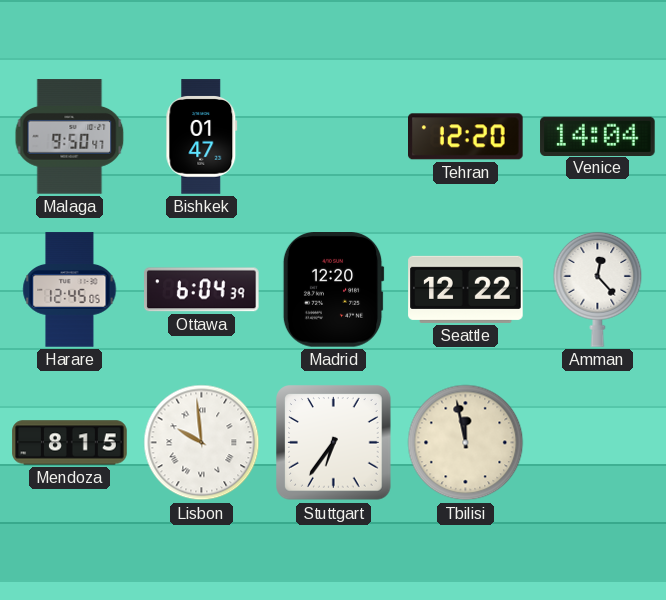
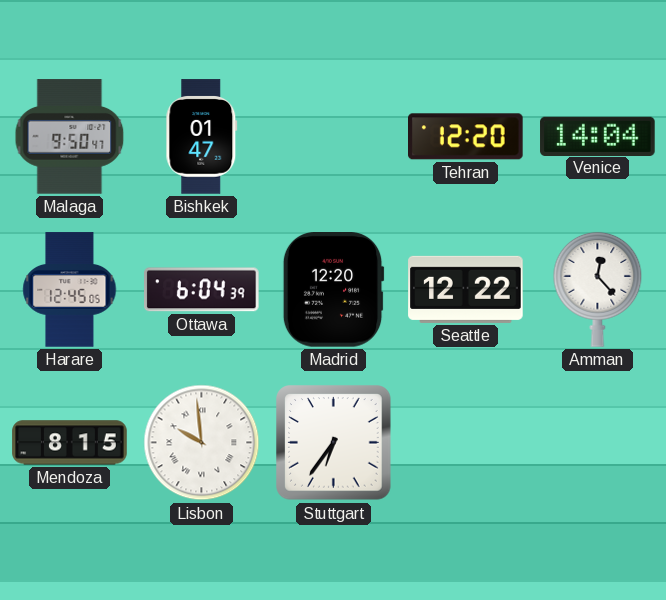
Tbilisi: 11:58 -> none
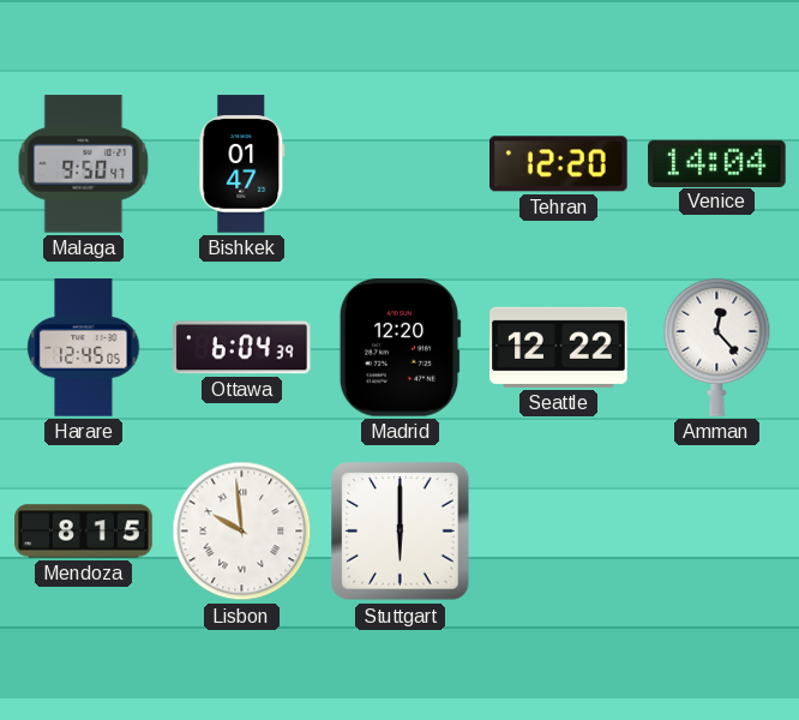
Stuttgart: 6:36 -> 6:00
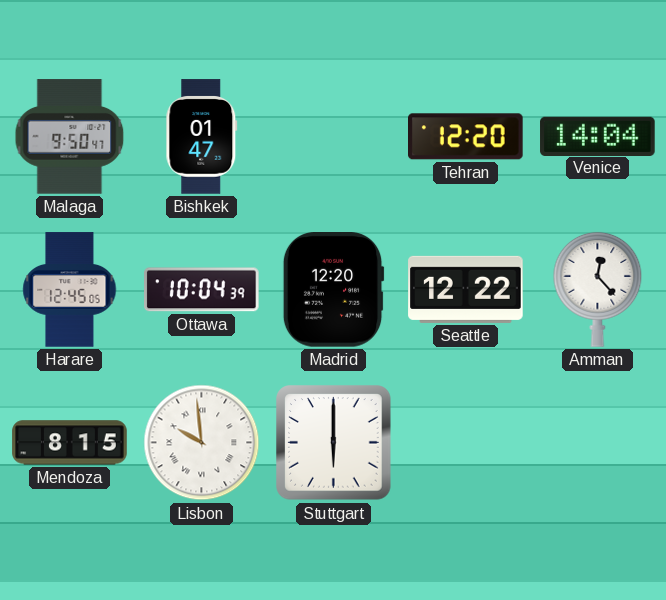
Ottawa: 6:04 -> 10:04
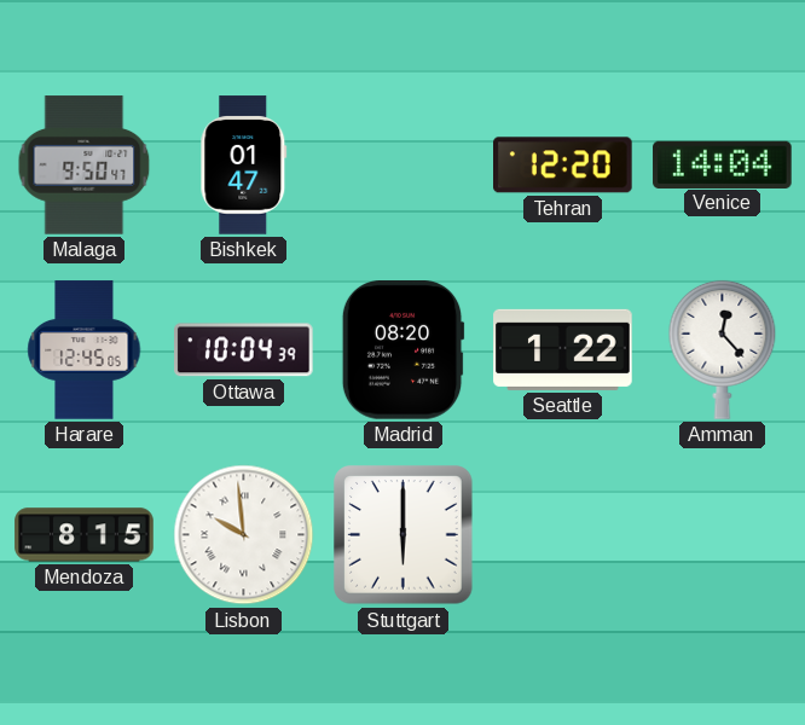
Madrid: 12:20 -> 08:20
Seattle: 12:22 -> 1:22
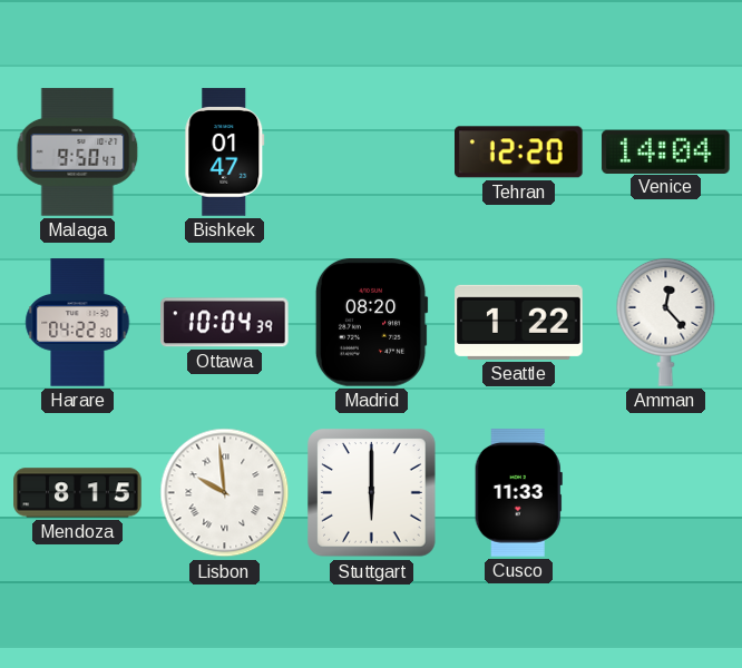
Harare: 12:45 -> 04:22
Cusco: none -> 11:33
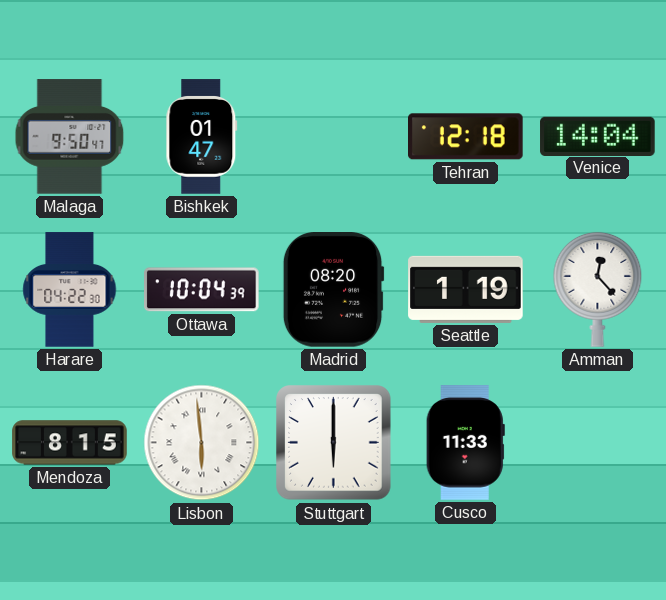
Tehran: 12:20 -> 12:18
Seattle: 1:22 -> 1:19
Lisbon: 9:59 -> 5:59
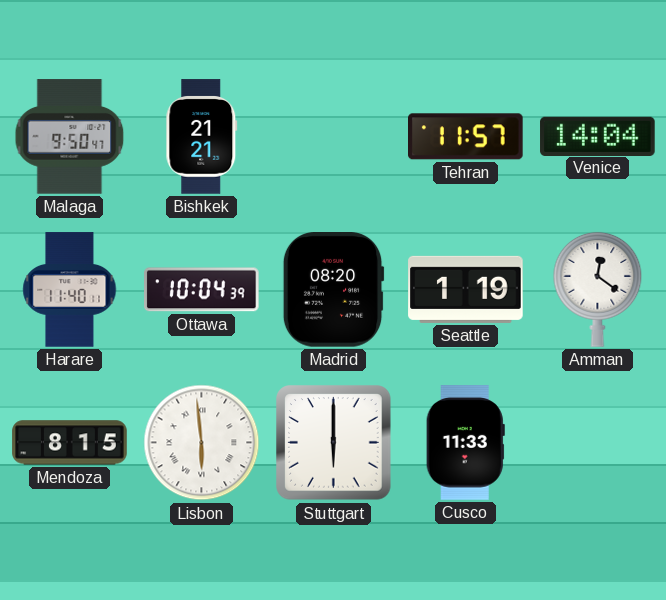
Bishkek: 01:47 -> 21:21
Tehran: 12:18 -> 11:57
Harare: 04:22 -> 11:40
Amman: 12:23 -> 12:21
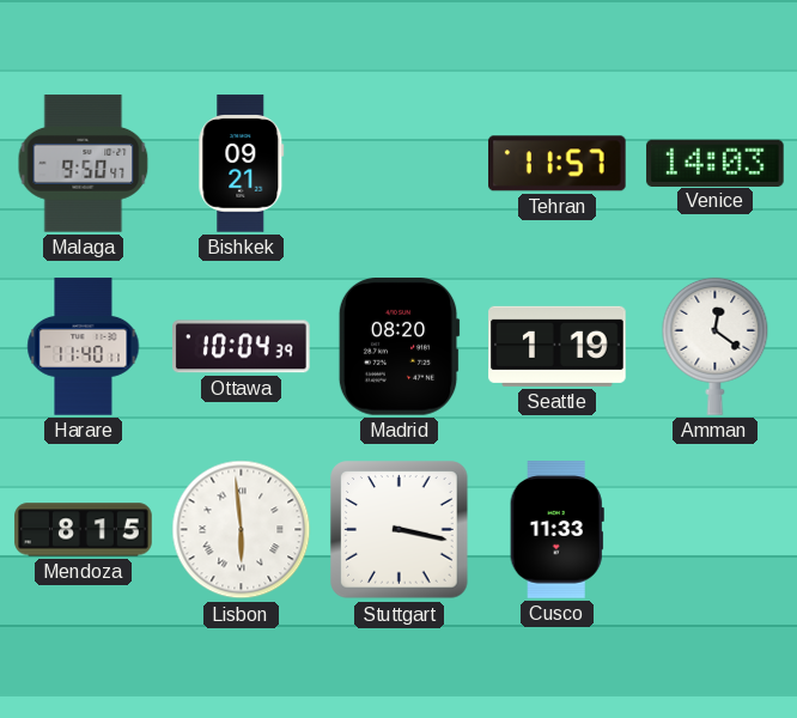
Bishkek: 21:21 -> 09:21
Venice: 14:04 -> 14:03
Stuttgart: 6:00 -> 3:17
